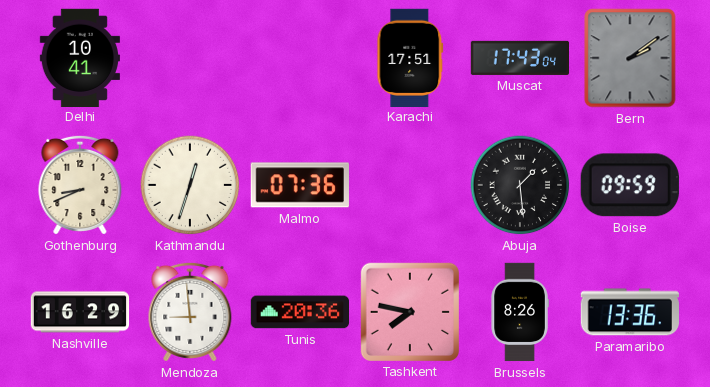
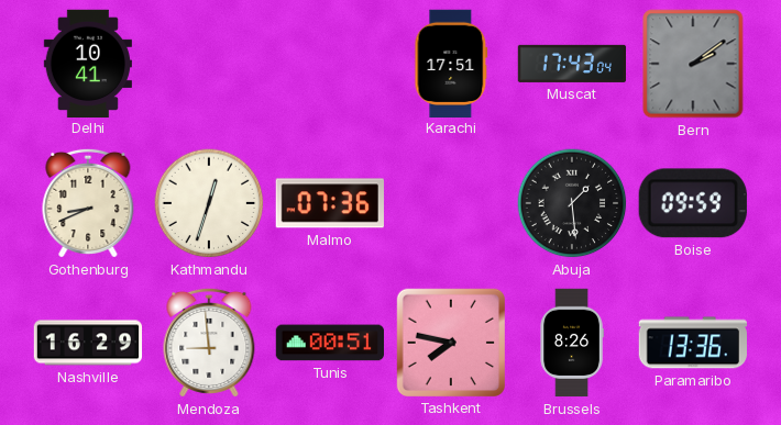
Tunis: 20:36 -> 00:51
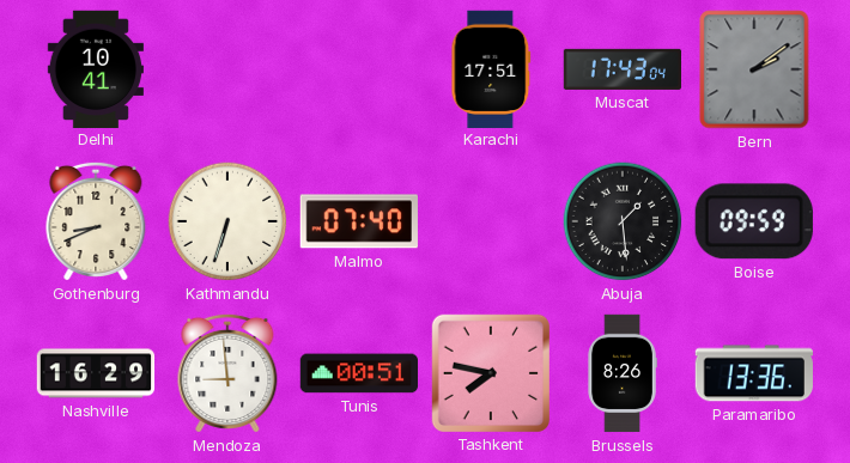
Kathmandu: 12:33 -> 6:33
Malmo: 07:36 -> 07:40
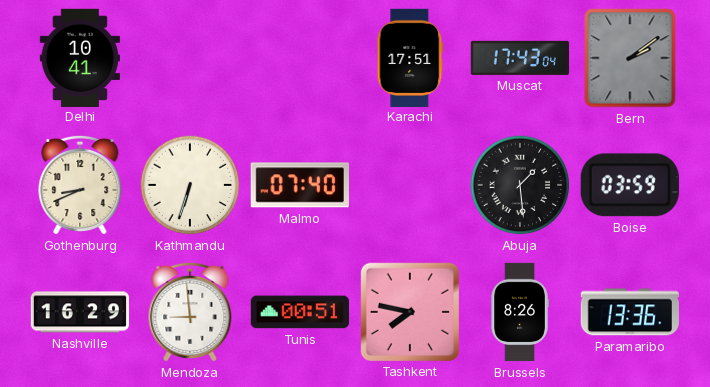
Boise: 09:59 -> 03:59
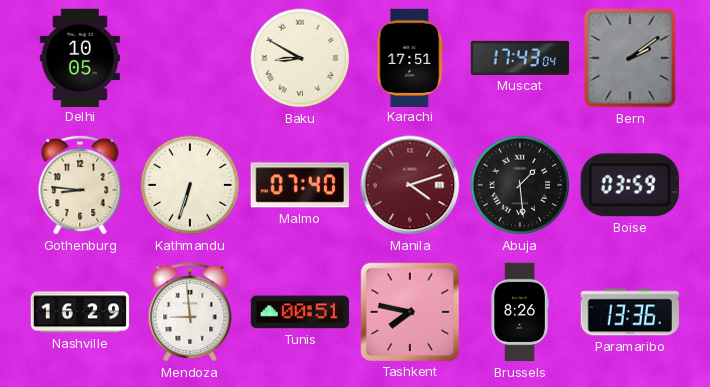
Delhi: 10:41 -> 10:05
Baku: none -> 8:50
Gothenburg: 8:41 -> 8:46
Manila: none -> 4:12
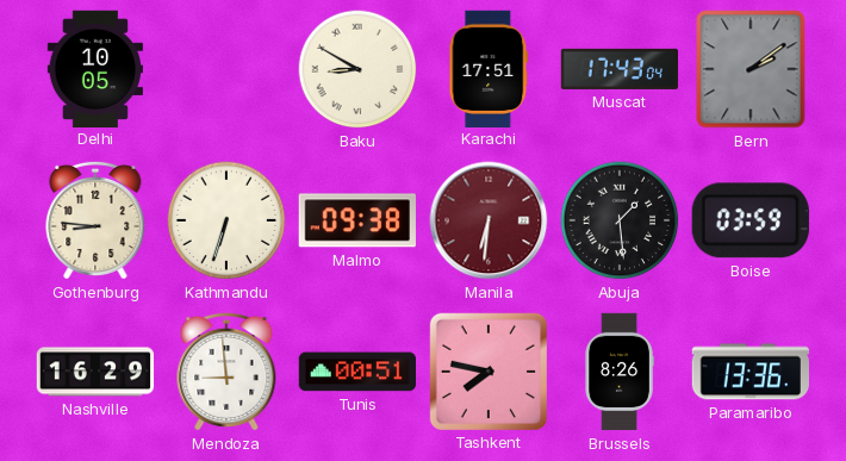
Malmo: 07:40 -> 09:38
Manila: 4:12 -> 6:31
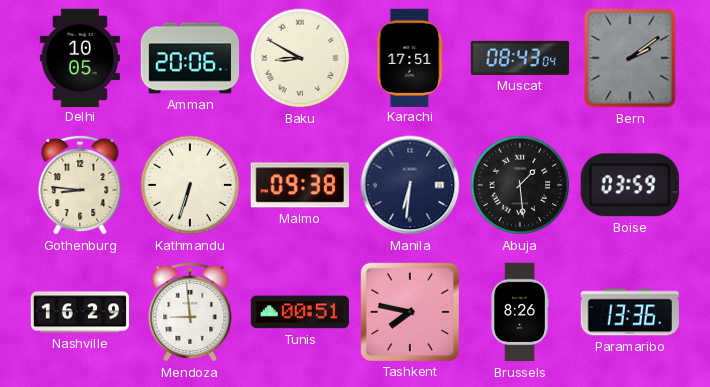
Amman: none -> 20:06
Muscat: 17:43 -> 08:43
Manila dial: burgundy -> navy
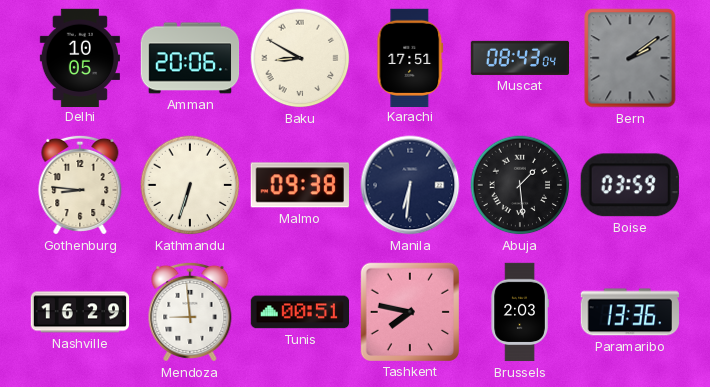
Brussels: 8:26 -> 2:03
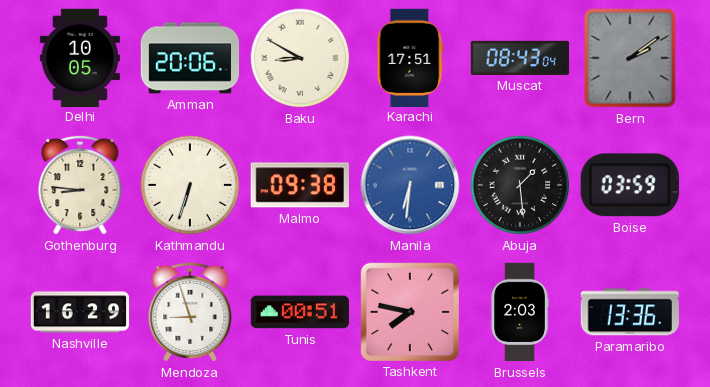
Manila dial: navy -> blue
Mendoza: 8:59 -> 8:57
